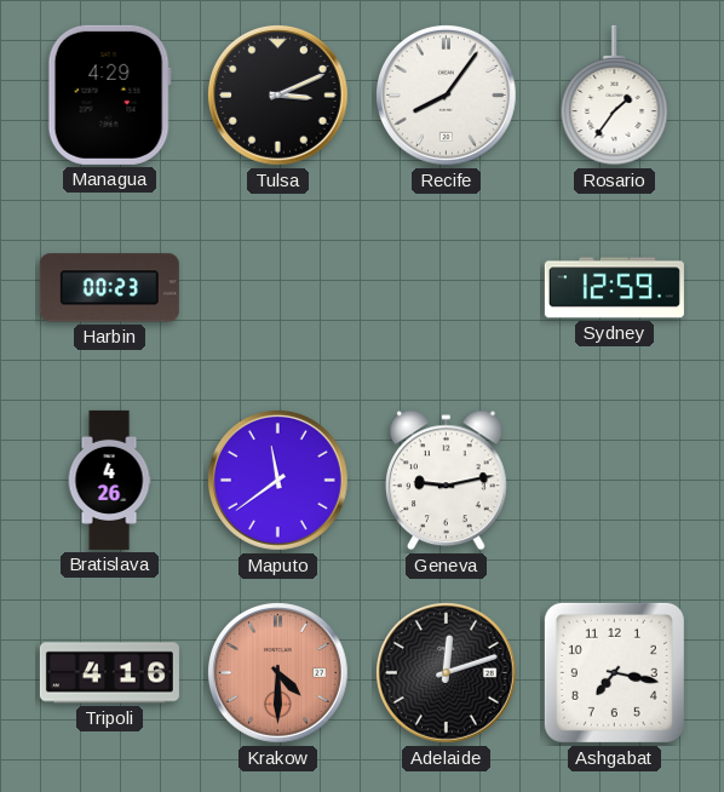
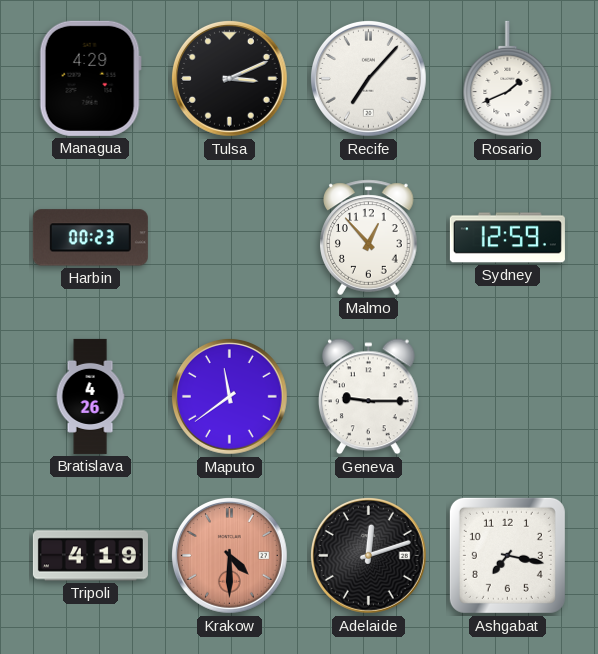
Recife: 8:06 -> 7:07
Rosario: 1:36 -> 1:41
Malmo: none -> 12:53
Geneva: 9:13 -> 9:15
Tripoli: 4:16 -> 4:19
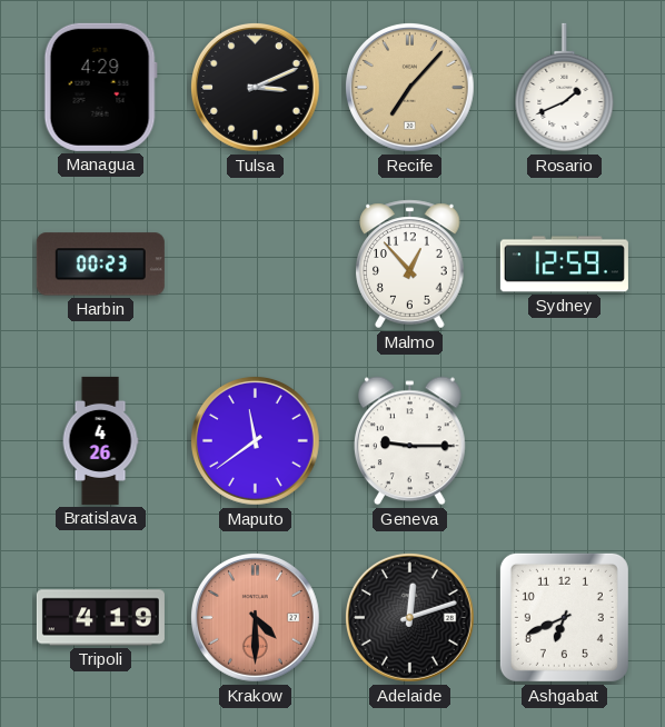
Recife dial: white -> champagne
Ashgabat: 7:17 -> 6:41
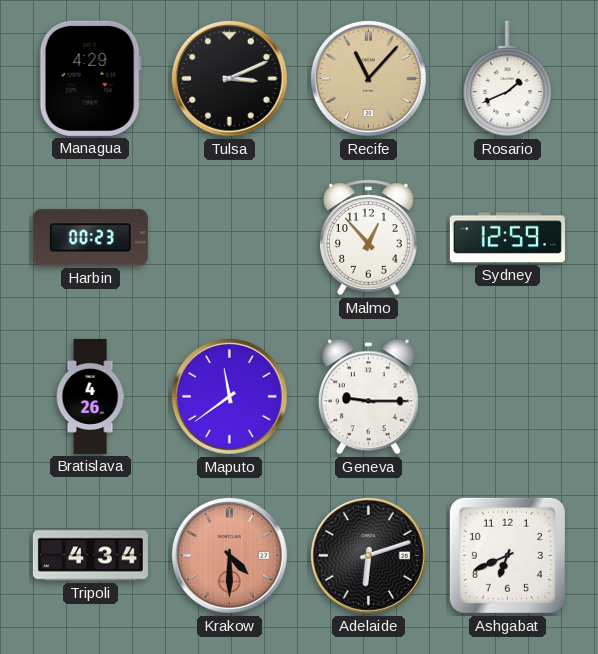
Recife: 7:07 -> 11:07
Tripoli: 4:19 -> 4:34
Adelaide: 12:12 -> 6:12
